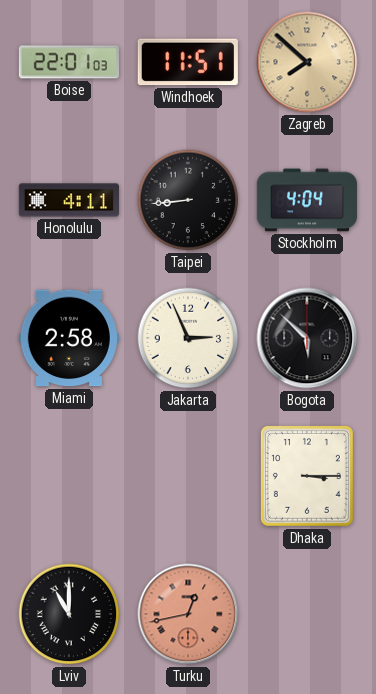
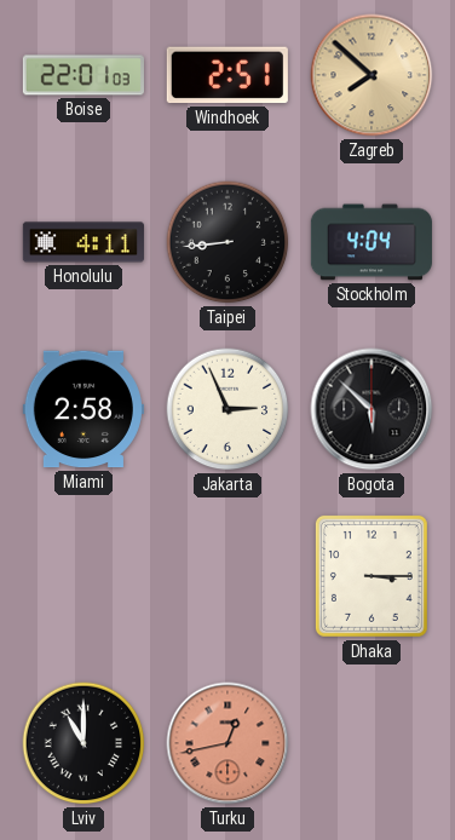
Windhoek: 11:51 -> 2:51
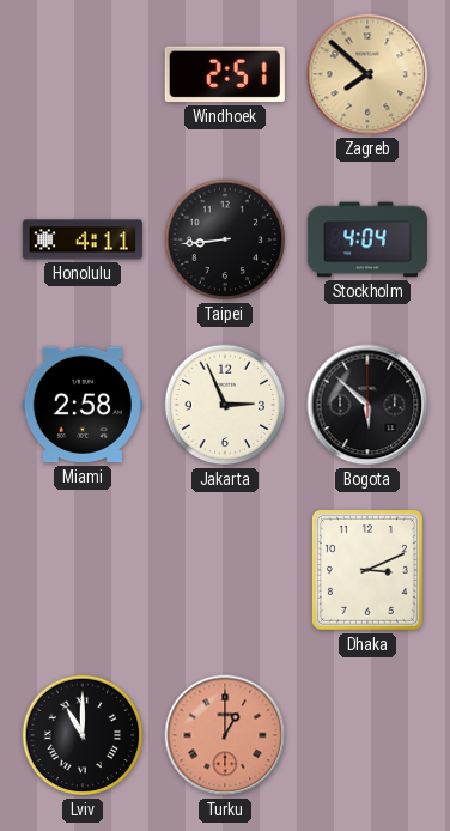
Boise: 22:01 -> none
Dhaka: 3:15 -> 3:11
Turku: 12:43 -> 1:00
